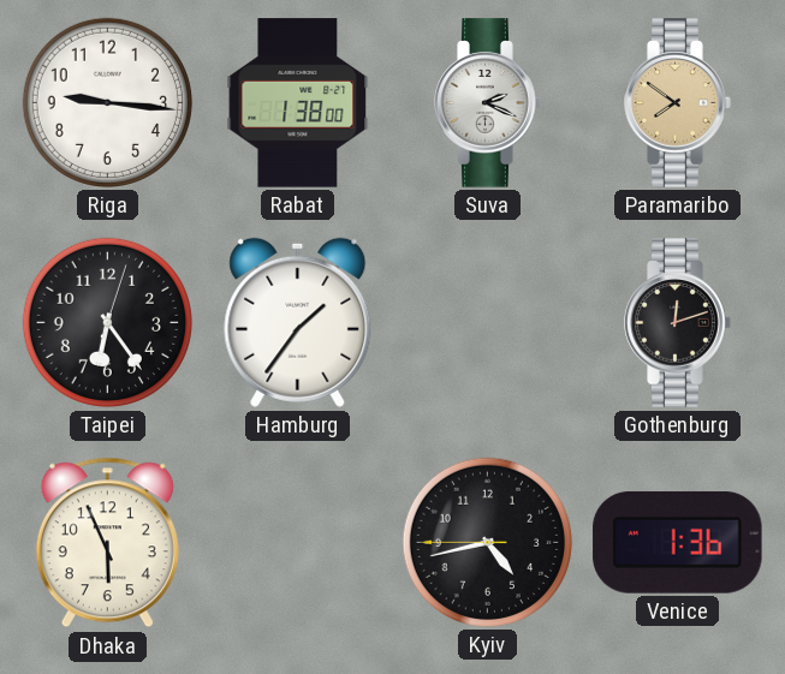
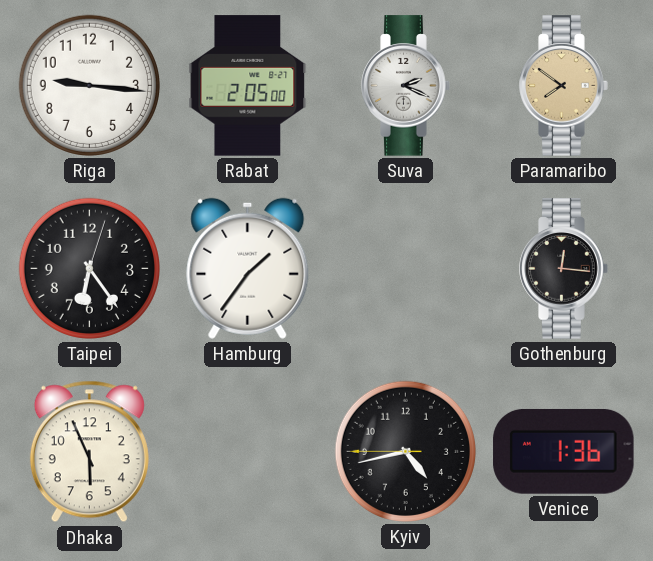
Rabat: 1:38 -> 2:05
Gothenburg: 12:12 -> 12:16
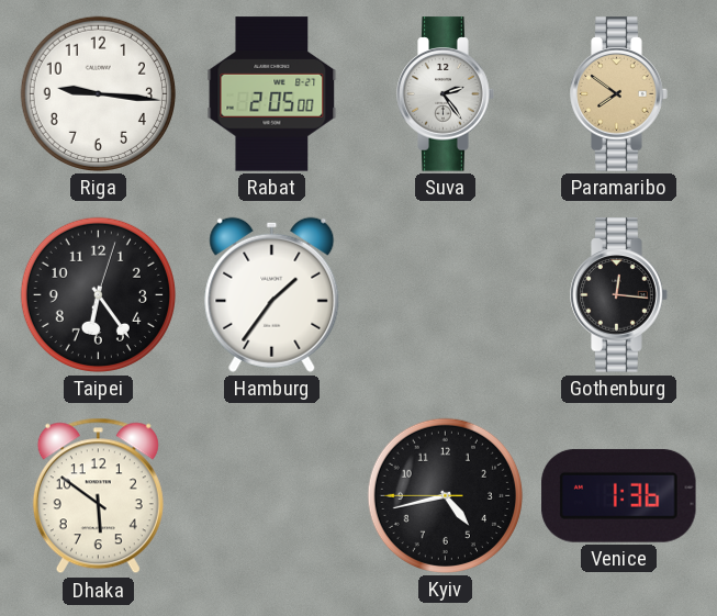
Suva: 2:19 -> 2:24
Dhaka: 5:56 -> 5:51
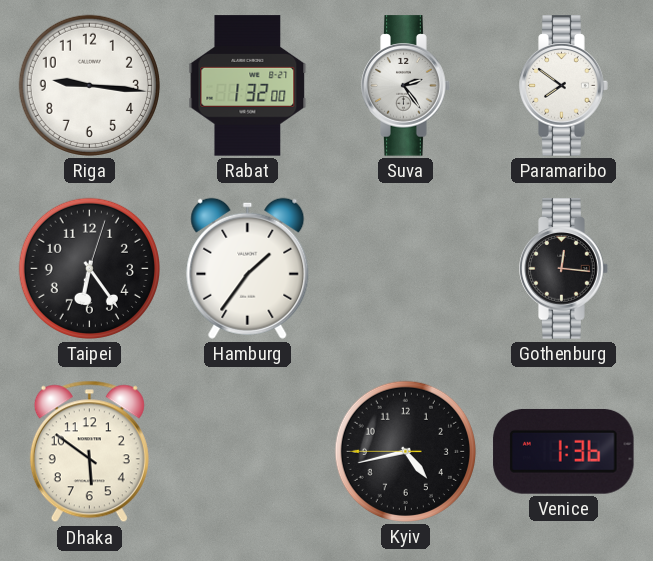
Rabat: 2:05 -> 1:32
Paramaribo dial: champagne -> white
